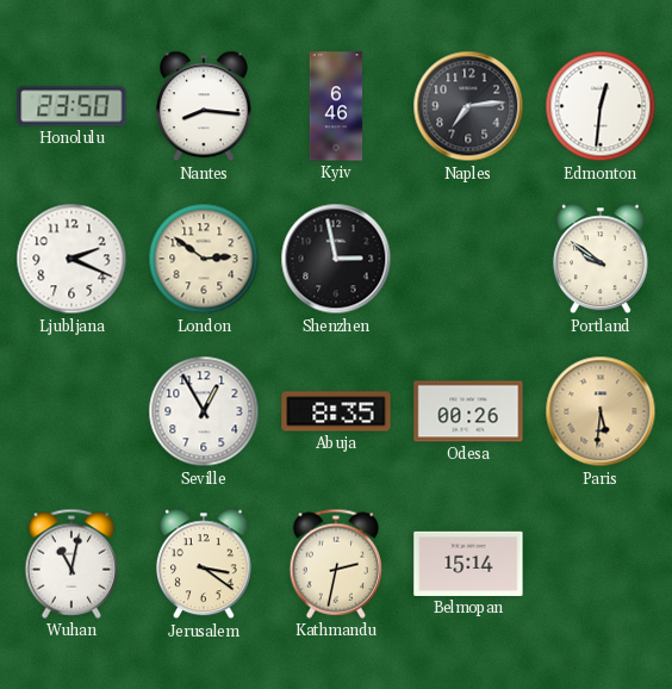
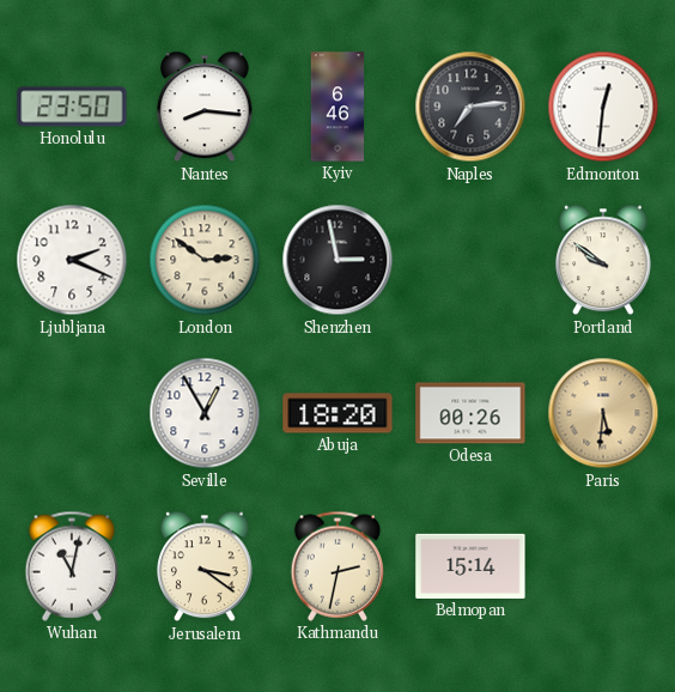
Abuja: 8:35 -> 18:20
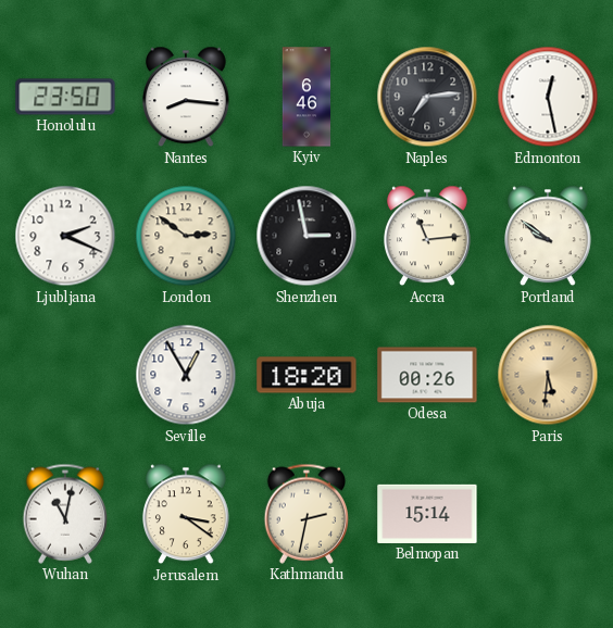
Edmonton: 12:31 -> 12:28
Accra: none -> 11:14
